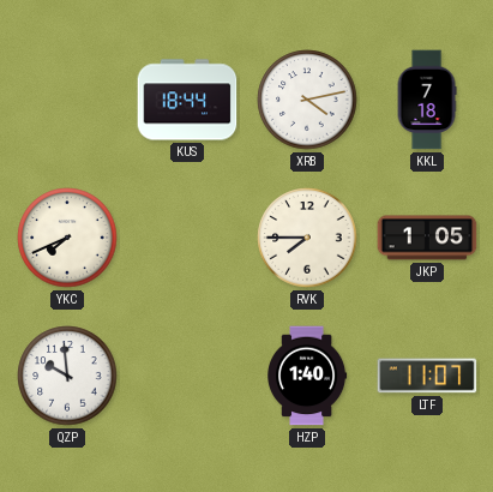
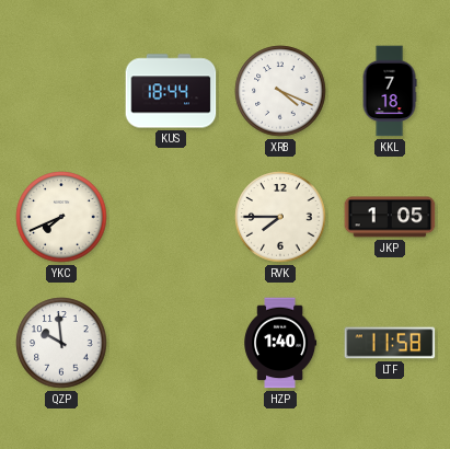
XRB: 4:13 -> 4:19
LTF: 11:07 -> 11:58
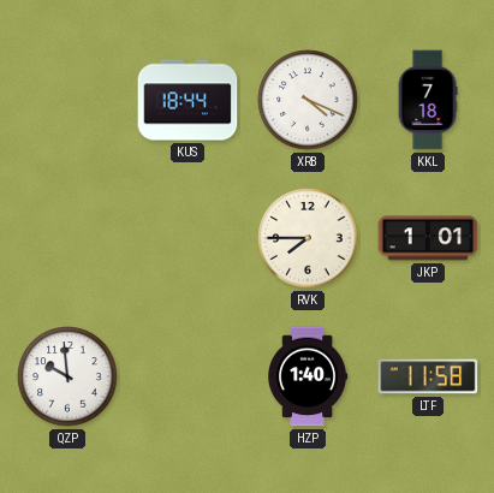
YKC: 7:41 -> none
JKP: 1:05 -> 1:01
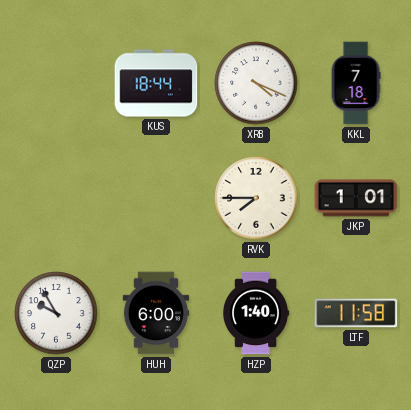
QZP: 9:59 -> 9:55
HUH: none -> 6:00
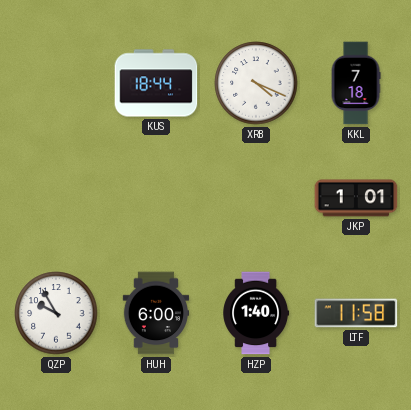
RVK: 7:45 -> none
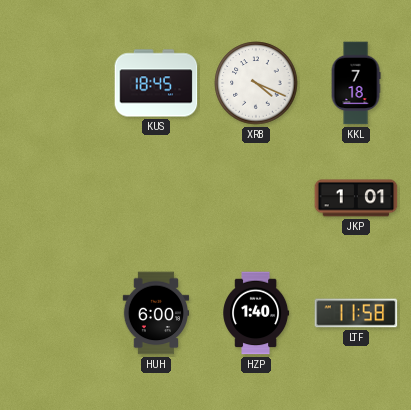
KUS: 18:44 -> 18:45
QZP: 9:55 -> none
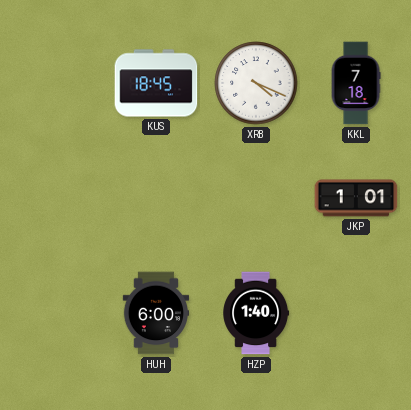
LTF: 11:58 -> none
